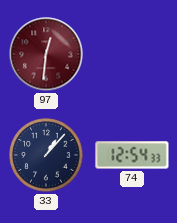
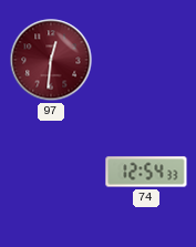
33: 1:07 -> none
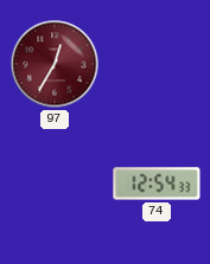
97: 12:31 -> 12:35
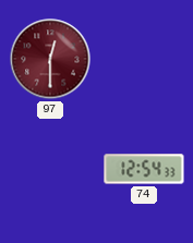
97: 12:35 -> 12:30
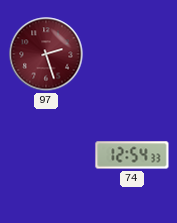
97: 12:30 -> 2:27
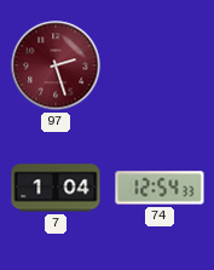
7: none -> 1:04
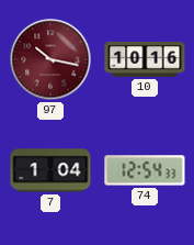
97: 2:27 -> 10:17
10: none -> 10:16
